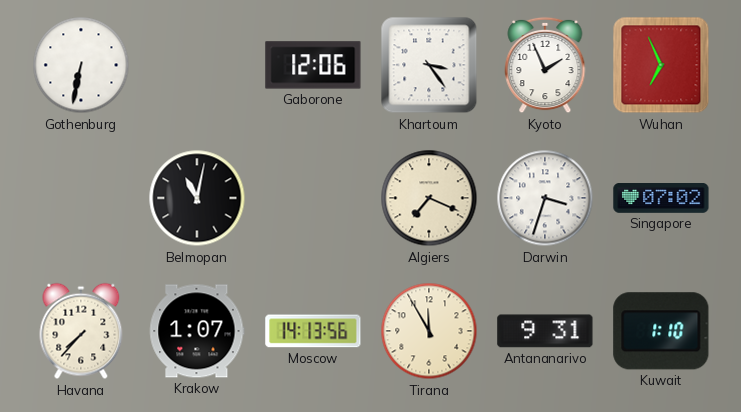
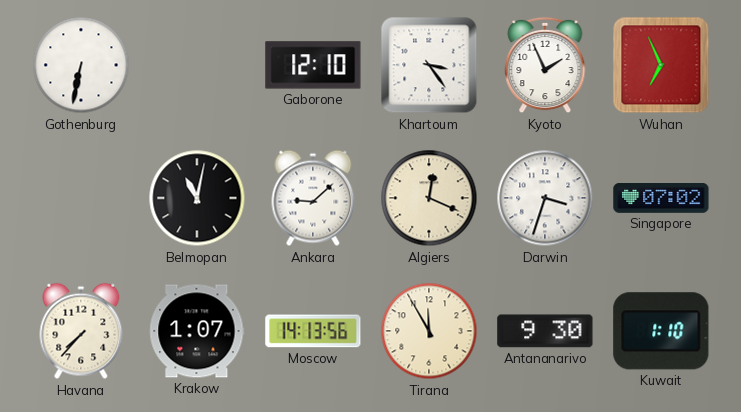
Gaborone: 12:06 -> 12:10
Ankara: none -> 9:08
Algiers: 7:19 -> 12:19
Antananarivo: 9:31 -> 9:30
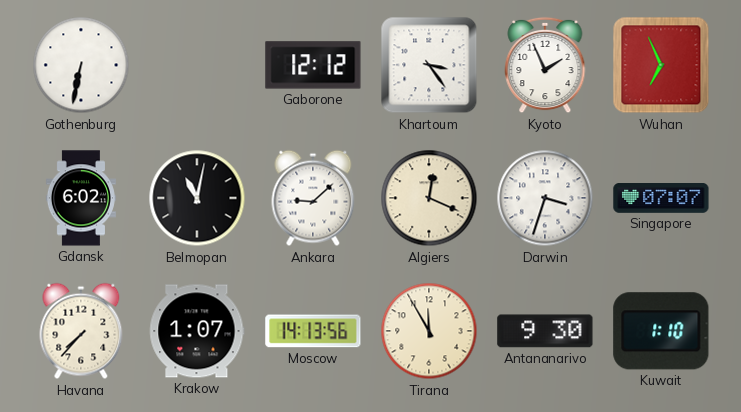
Gaborone: 12:10 -> 12:12
Gdansk: none -> 6:02
Singapore: 07:02 -> 07:07
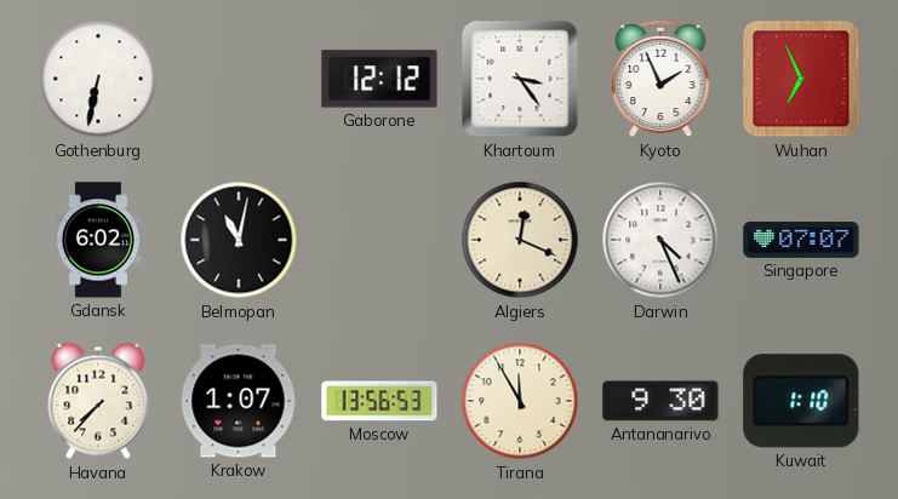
Ankara: 9:08 -> none
Darwin: 3:33 -> 4:26
Moscow: 14:13 -> 13:56
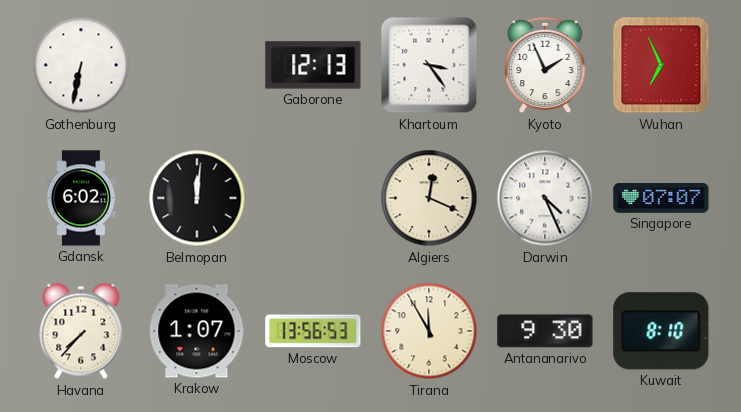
Gaborone: 12:12 -> 12:13
Belmopan: 11:02 -> 12:01
Kuwait: 1:10 -> 8:10
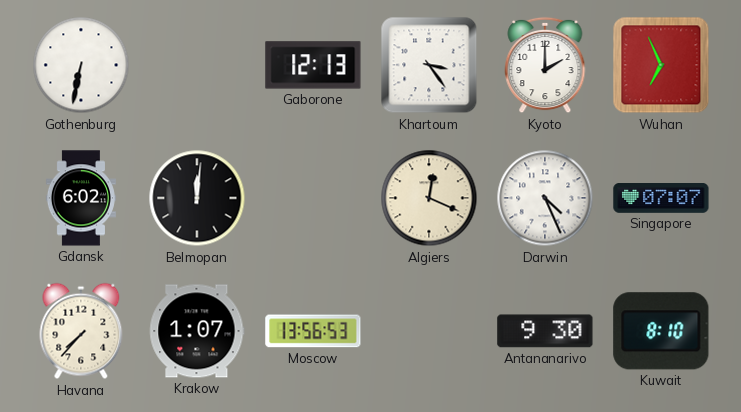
Kyoto: 1:56 -> 2:00
Tirana: 11:55 -> none
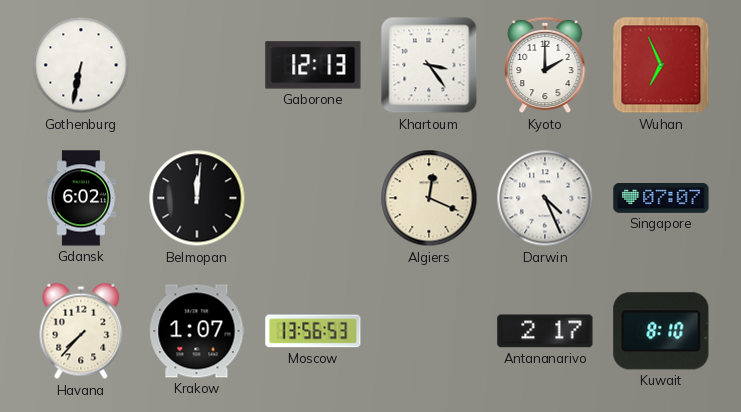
Antananarivo: 9:30 -> 2:17
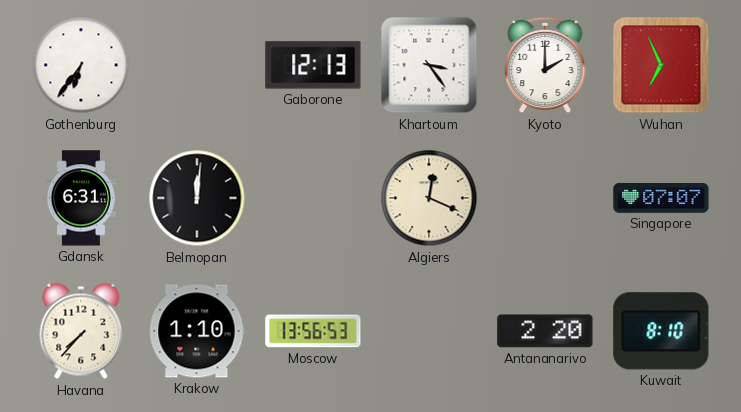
Gothenburg: 6:32 -> 6:36
Gdansk: 6:02 -> 6:31
Darwin: 4:26 -> none
Krakow: 1:07 -> 1:10
Antananarivo: 2:17 -> 2:20
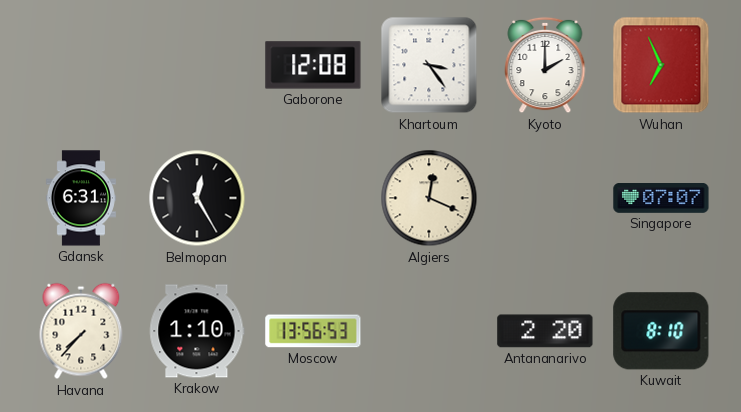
Gothenburg: 6:36 -> none
Gaborone: 12:13 -> 12:08
Belmopan: 12:01 -> 12:25
